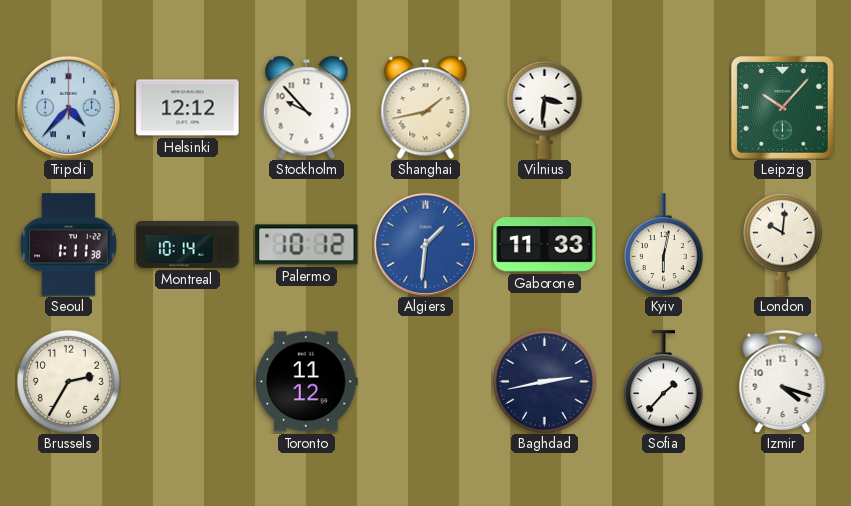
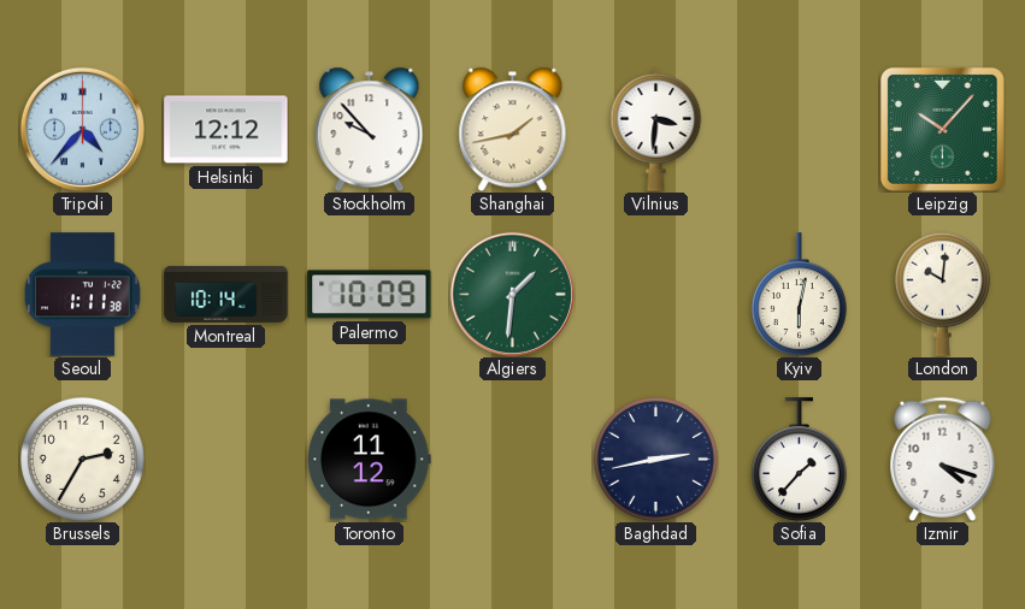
Palermo: 10:12 -> 10:09
Algiers dial: blue -> green
Gaborone: 11:33 -> none
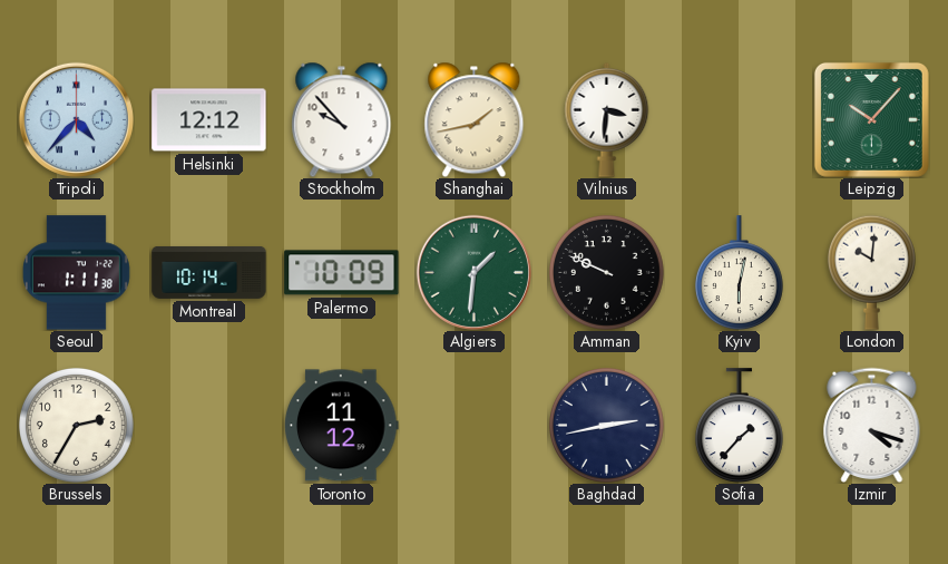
Amman: none -> 9:49
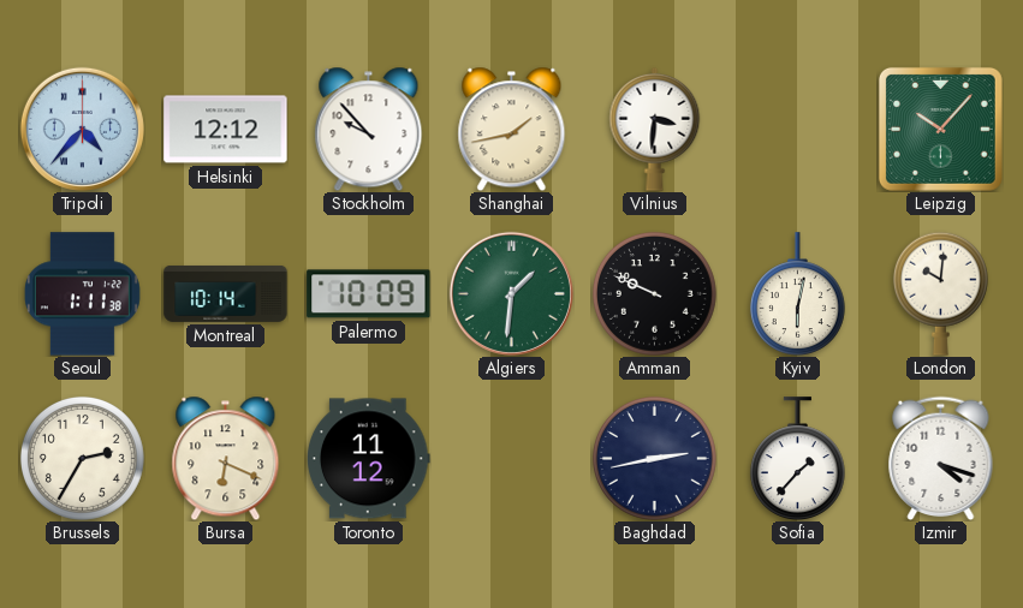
Bursa: none -> 6:19
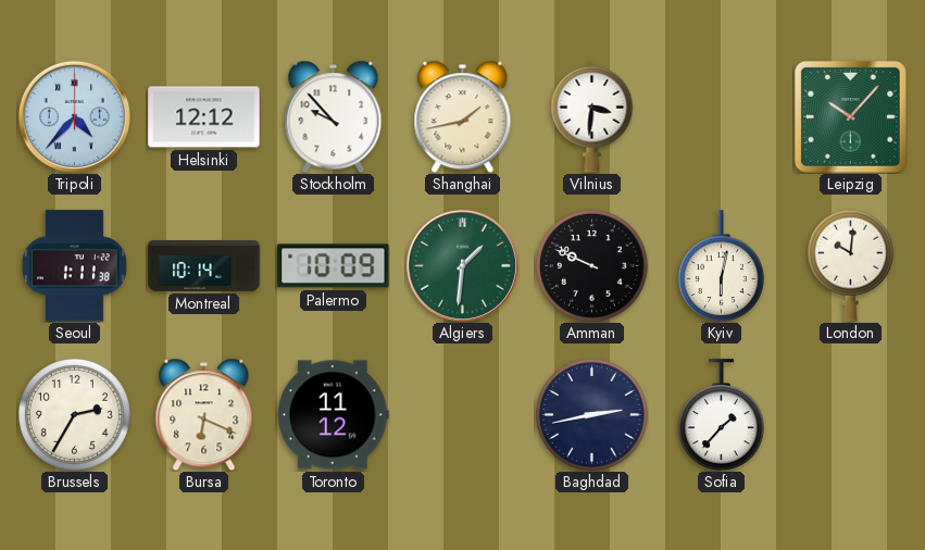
Izmir: 4:18 -> none
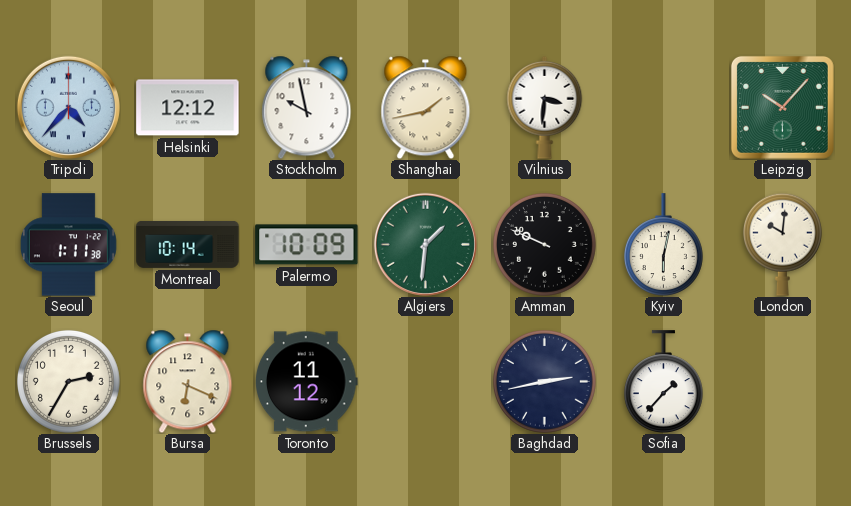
Stockholm: 9:53 -> 9:58
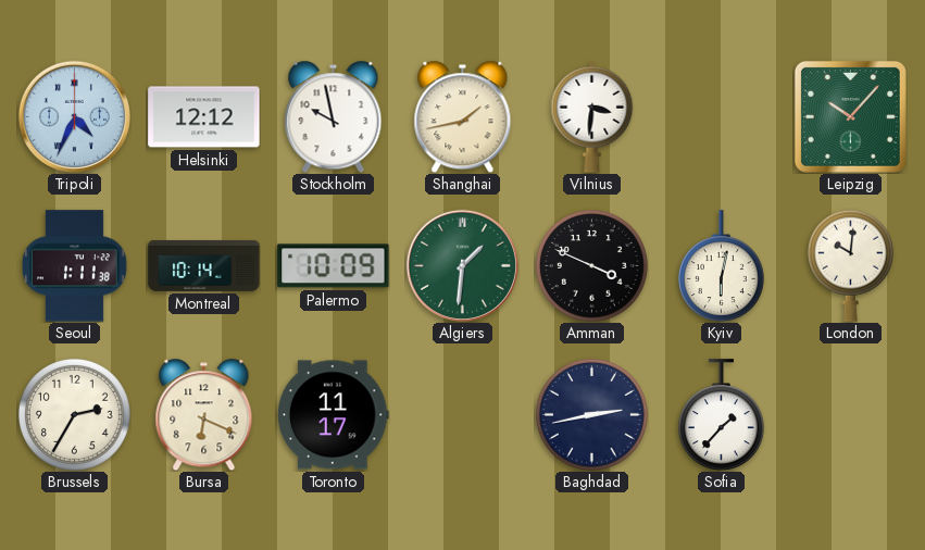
Tripoli: 4:37 -> 4:34
Amman: 9:49 -> 3:49
Toronto: 11:12 -> 11:17
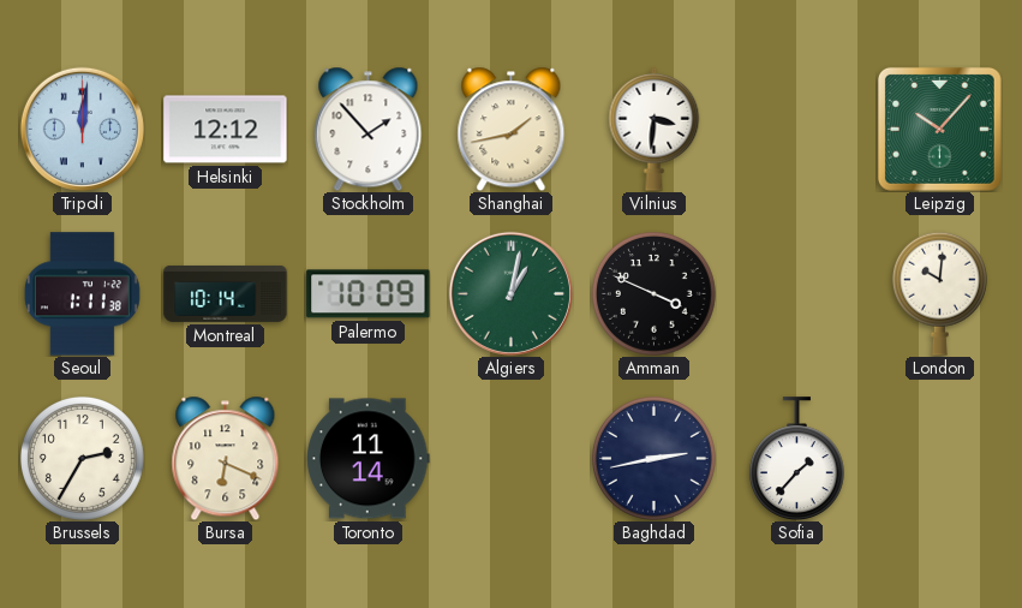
Tripoli: 4:34 -> 12:01
Stockholm: 9:58 -> 1:53
Algiers: 1:31 -> 1:02
Kyiv: 6:02 -> none
Toronto: 11:17 -> 11:14
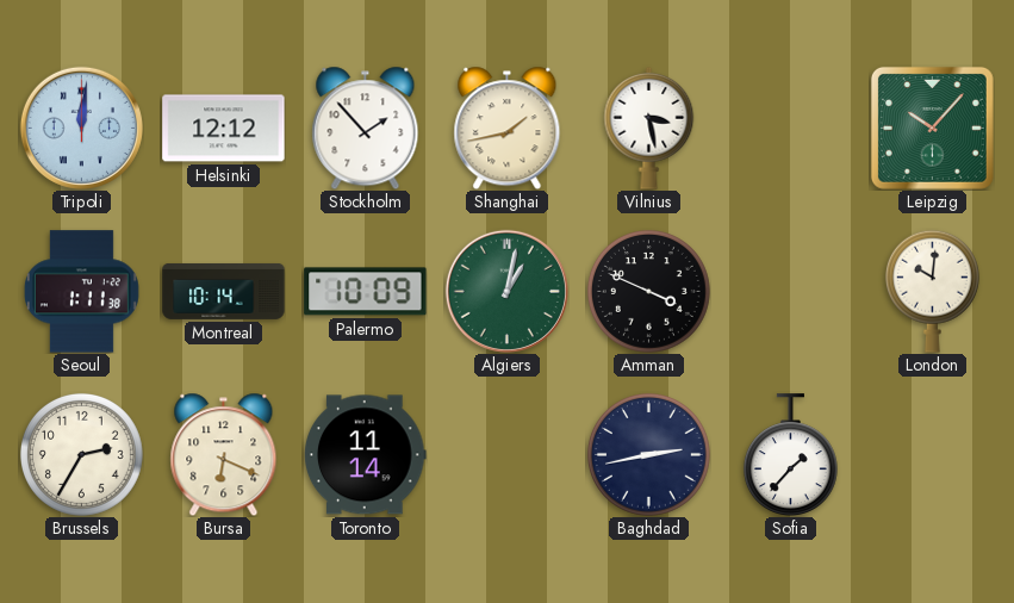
Vilnius: 3:31 -> 3:28
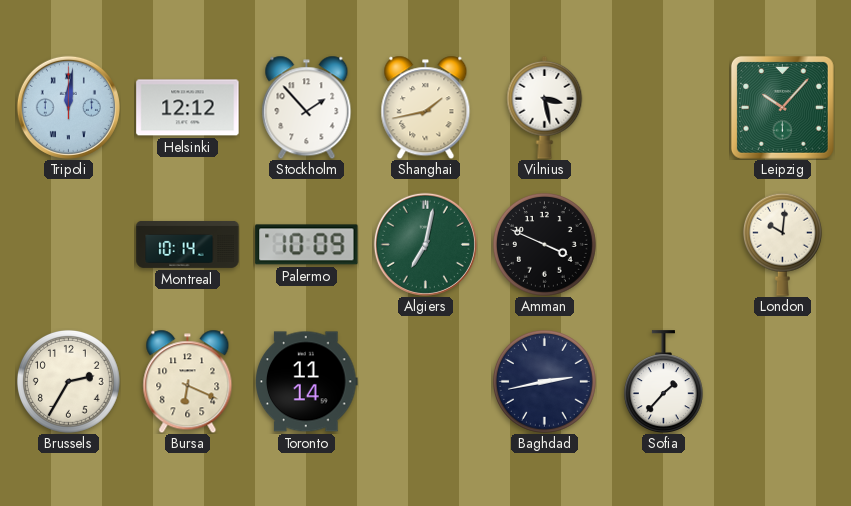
Seoul: 1:11 -> none
Algiers: 1:02 -> 7:02
